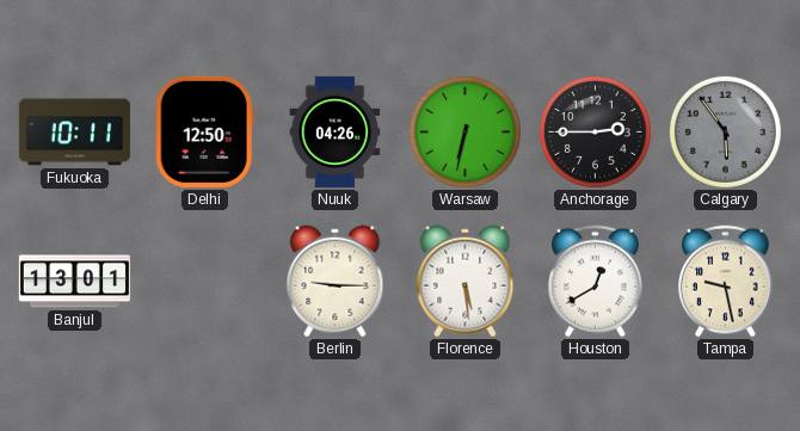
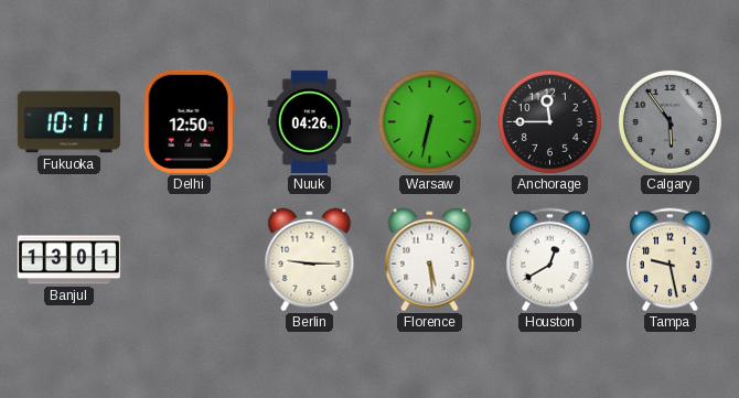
Anchorage: 2:45 -> 11:45
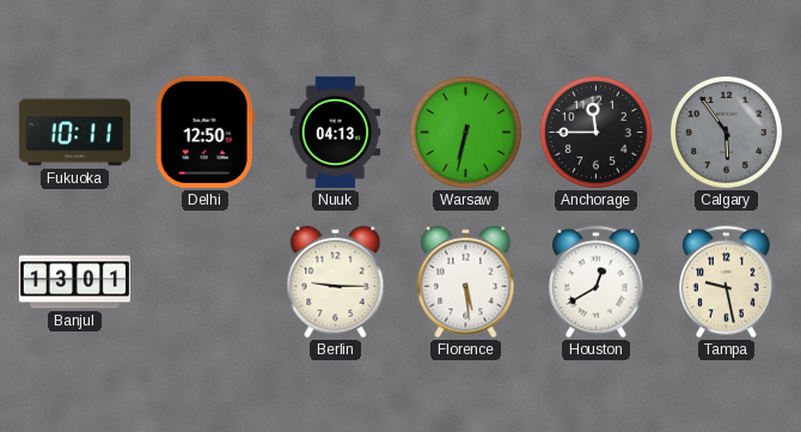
Nuuk: 04:26 -> 04:13
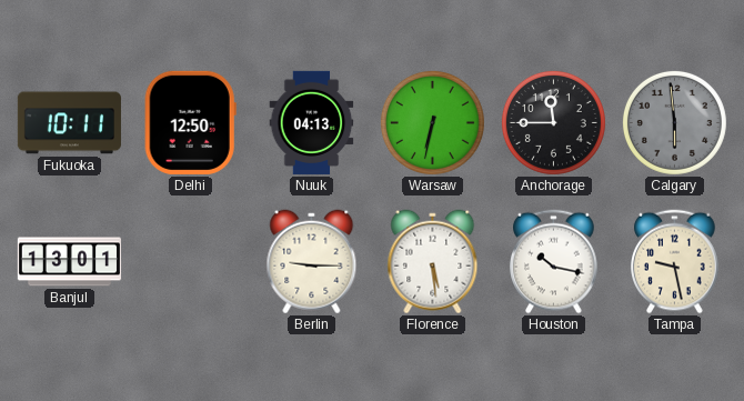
Calgary: 5:54 -> 5:59
Houston: 12:40 -> 10:17
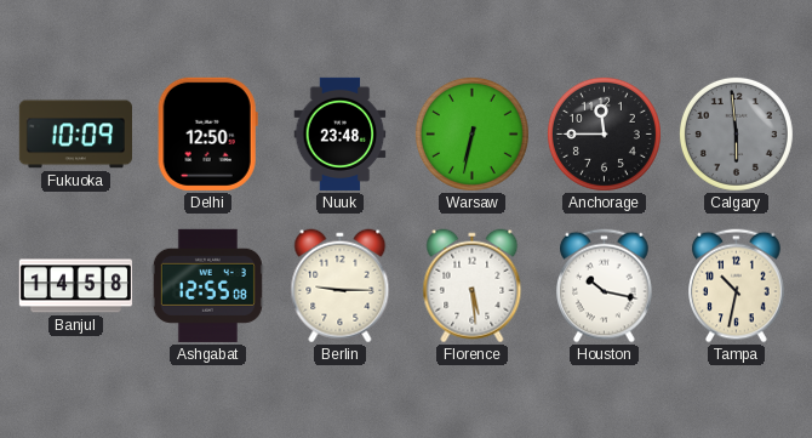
Fukuoka: 10:11 -> 10:09
Nuuk: 04:13 -> 23:48
Banjul: 13:01 -> 14:58
Ashgabat: none -> 12:55
Tampa: 9:28 -> 10:32
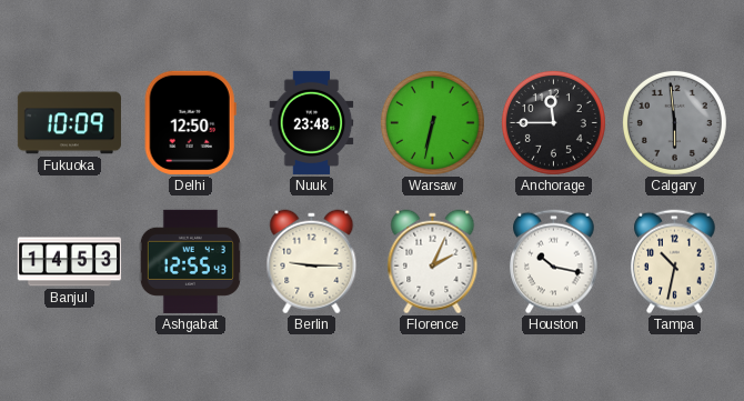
Banjul: 14:58 -> 14:53
Ashgabat: 12:55:08 -> 12:55:43
Florence: 5:29 -> 2:04
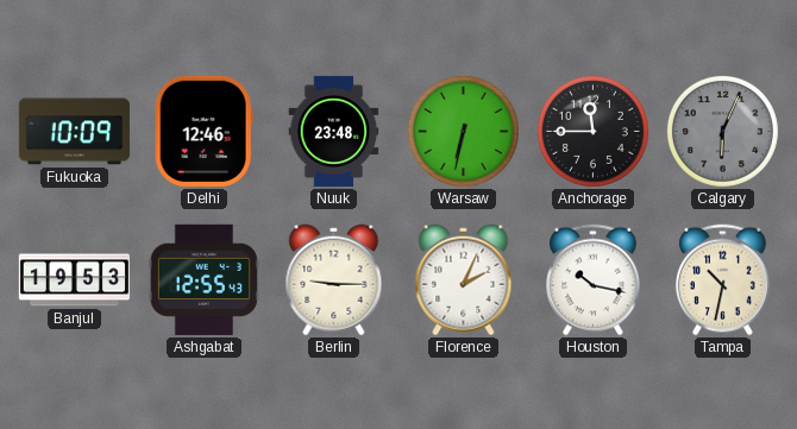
Delhi: 12:50 -> 12:46
Calgary: 5:59 -> 6:04
Banjul: 14:53 -> 19:53
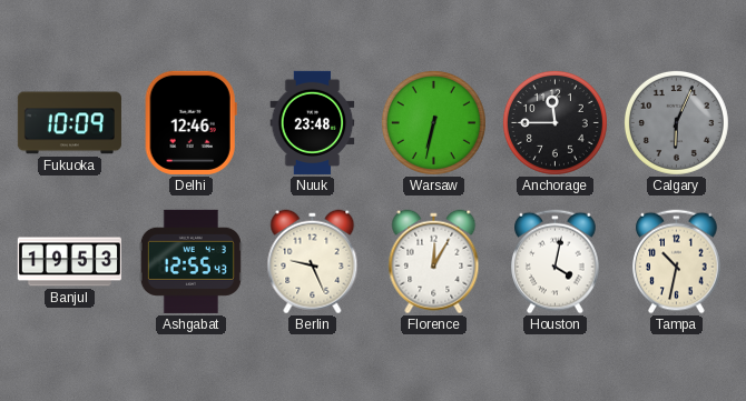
Berlin: 9:15 -> 9:26
Florence: 2:04 -> 12:05
Houston: 10:17 -> 4:02
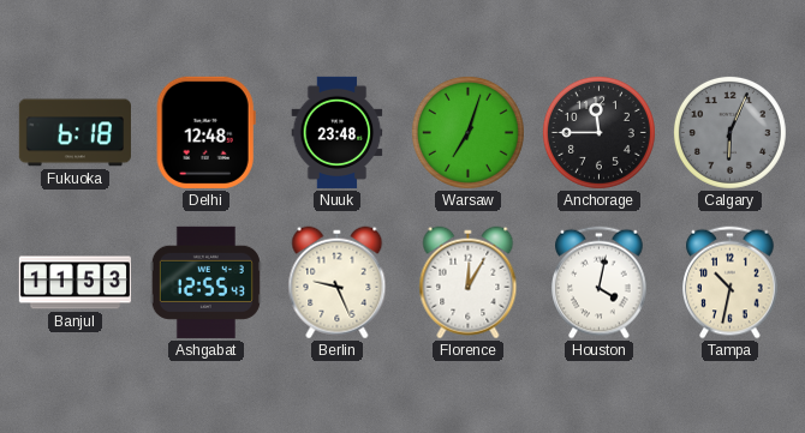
Fukuoka: 10:09 -> 6:18
Delhi: 12:46 -> 12:48
Warsaw: 6:32 -> 7:03
Banjul: 19:53 -> 11:53
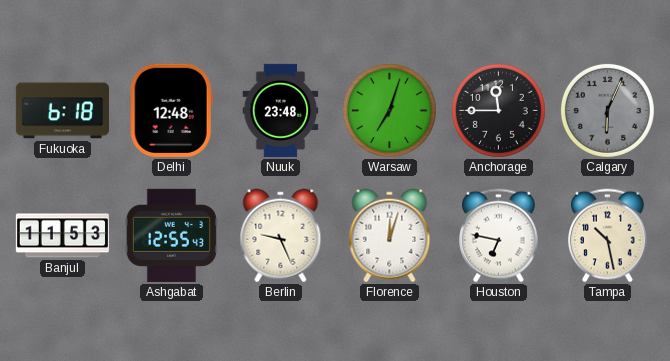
Florence: 12:05 -> 12:03
Houston: 4:02 -> 6:47
Tampa: 10:32 -> 10:28
